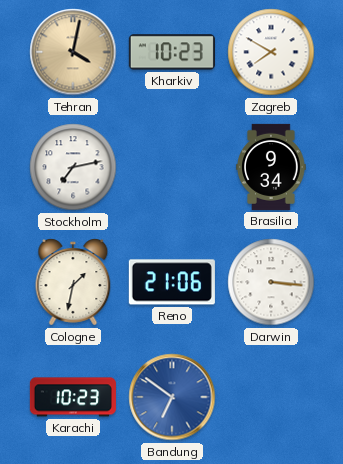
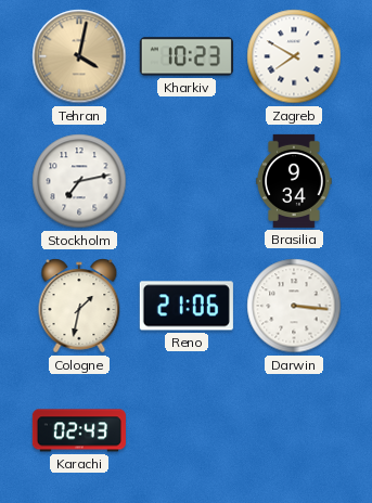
Karachi: 10:23 -> 02:43
Bandung: 6:51 -> none
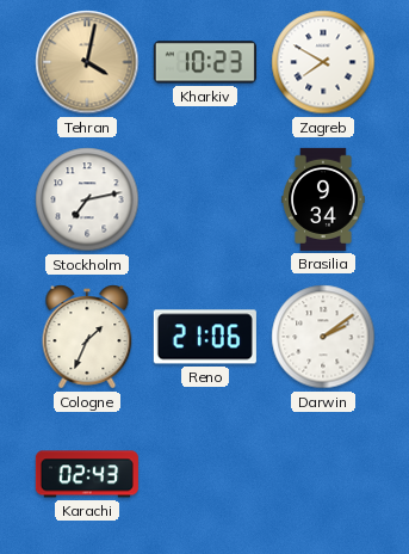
Cologne: 1:32 -> 1:34
Darwin: 3:16 -> 2:09
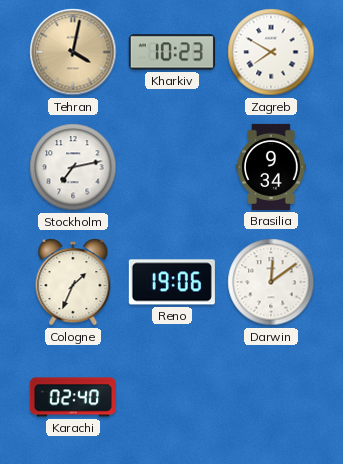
Reno: 21:06 -> 19:06
Darwin: 2:09 -> 12:09
Karachi: 02:43 -> 02:40
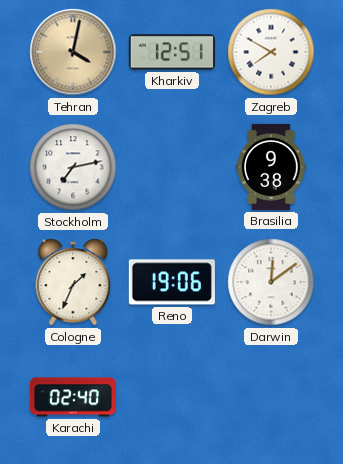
Kharkiv: 10:23 -> 12:51
Brasilia: 9:34 -> 9:38
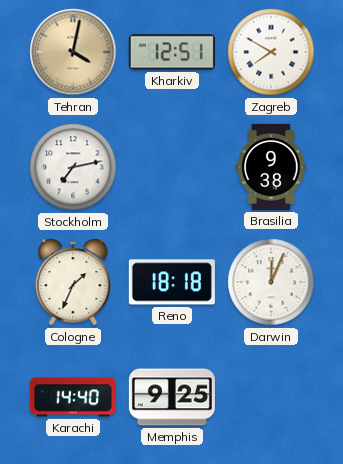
Reno: 19:06 -> 18:18
Darwin: 12:09 -> 12:04
Karachi: 02:40 -> 14:40
Memphis: none -> 9:25
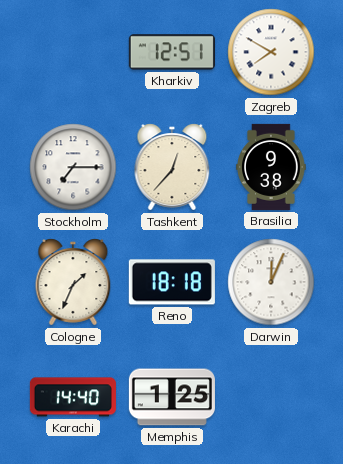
Tehran: 4:02 -> none
Stockholm: 7:13 -> 7:15
Tashkent: none -> 12:37
Memphis: 9:25 -> 1:25
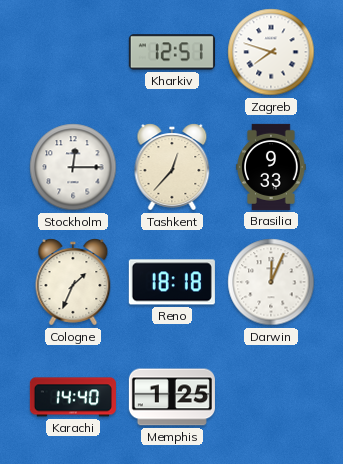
Zagreb: 7:50 -> 7:48
Stockholm: 7:15 -> 12:15
Brasilia: 9:38 -> 9:33
